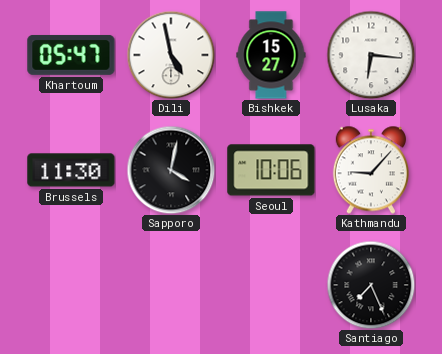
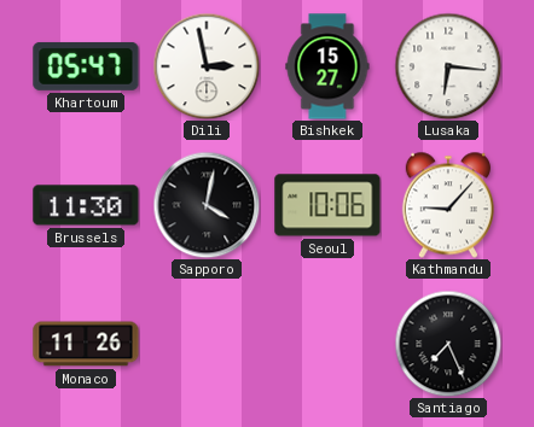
Dili: 4:58 -> 2:58
Monaco: none -> 11:26
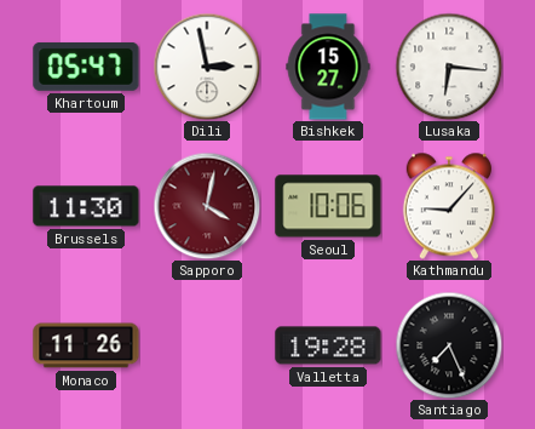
Sapporo dial: black -> burgundy
Valletta: none -> 19:28
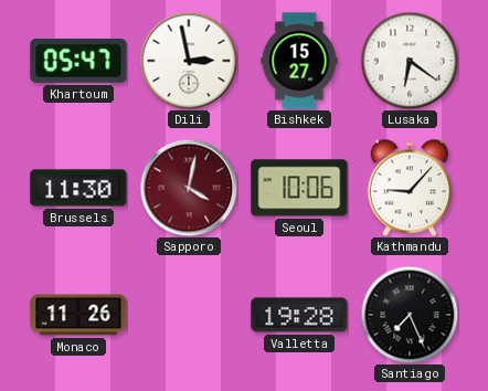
Lusaka: 6:16 -> 6:21
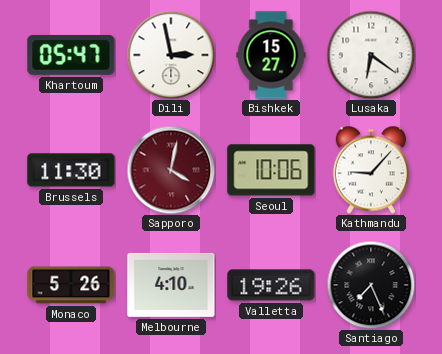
Monaco: 11:26 -> 5:26
Melbourne: none -> 4:10
Valletta: 19:28 -> 19:26
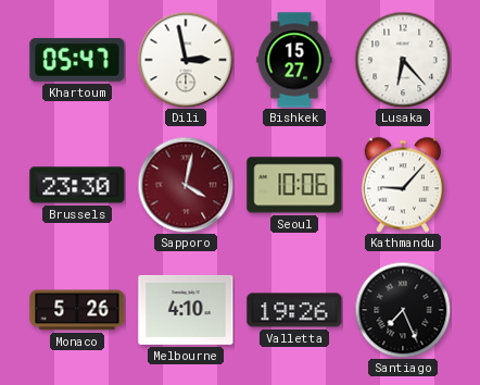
Lusaka: 6:21 -> 6:23
Brussels: 11:30 -> 23:30
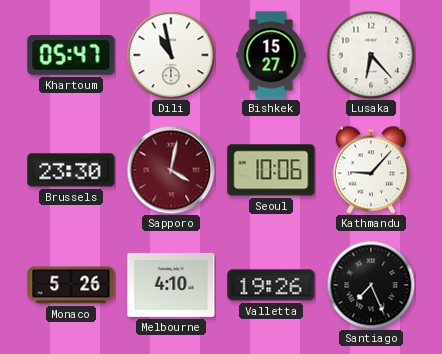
Dili: 2:58 -> 10:58
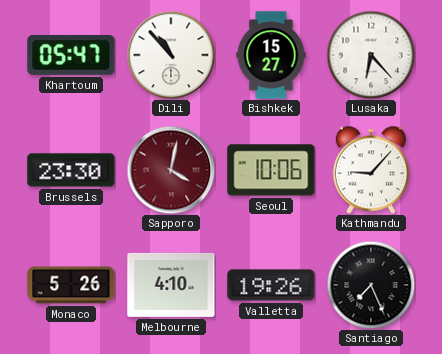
Dili: 10:58 -> 10:53
